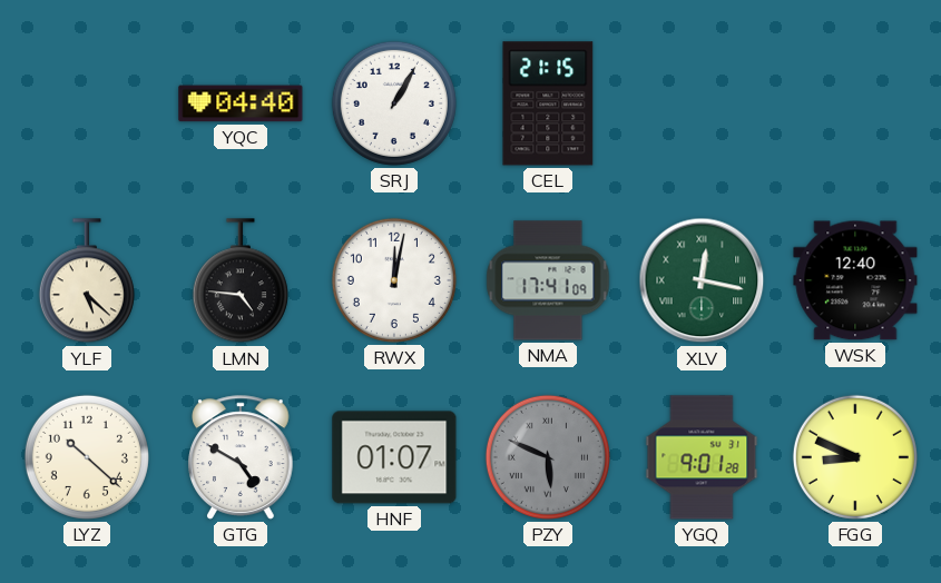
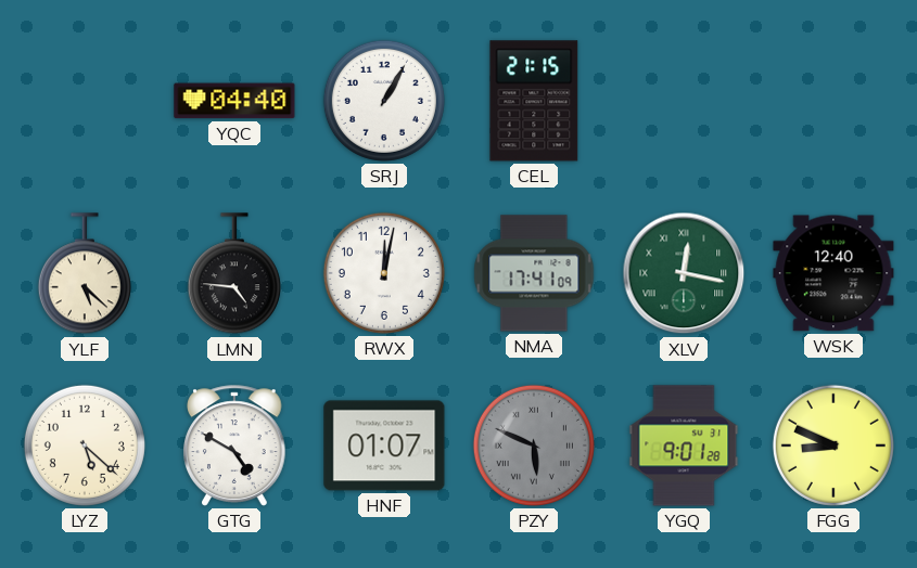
LYZ: 10:22 -> 5:22
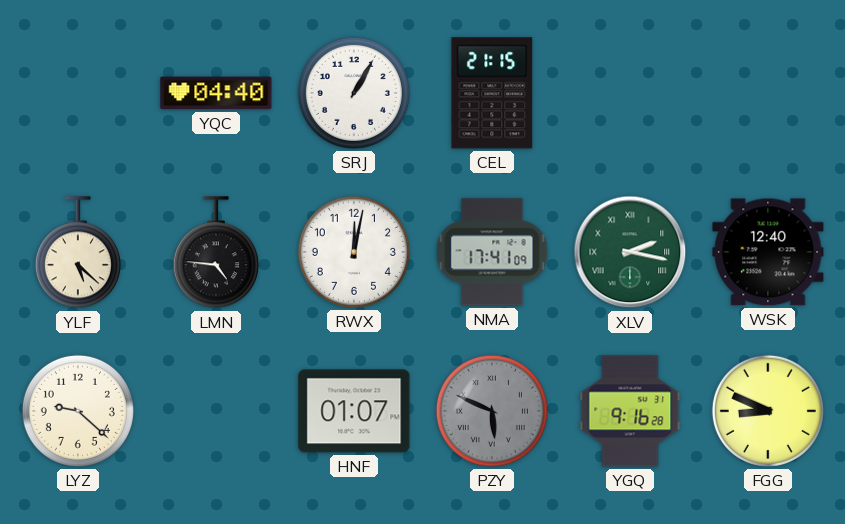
XLV: 12:17 -> 2:17
LYZ: 5:22 -> 9:22
GTG: 4:50 -> none
YGQ: 9:01 -> 9:16
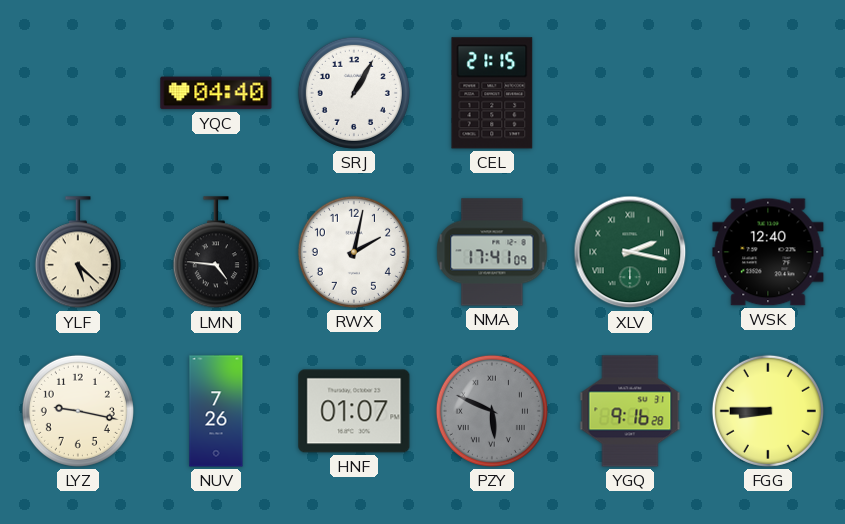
RWX: 12:02 -> 2:02
LYZ: 9:22 -> 9:17
NUV: none -> 7:26
FGG: 8:49 -> 8:45
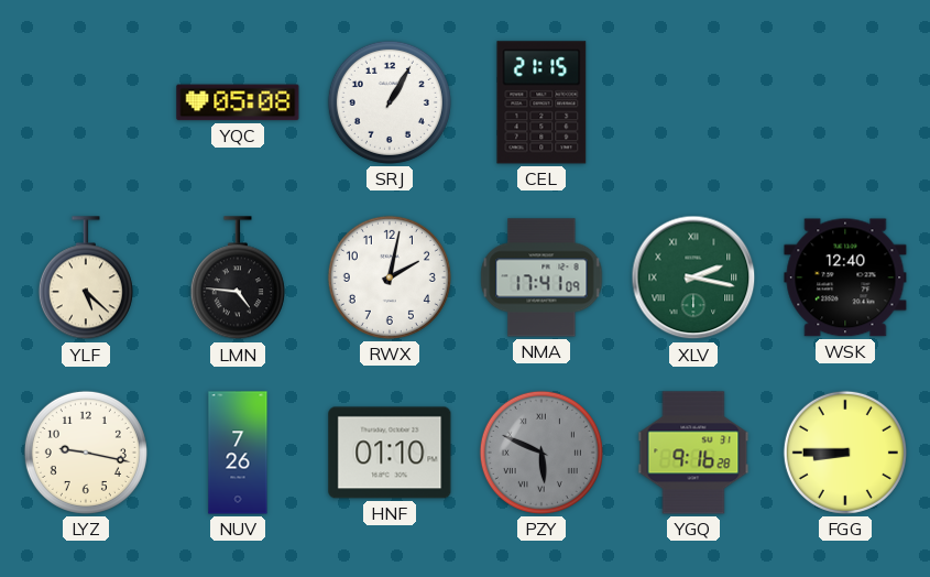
YQC: 04:40 -> 05:08
HNF: 01:07 -> 01:10
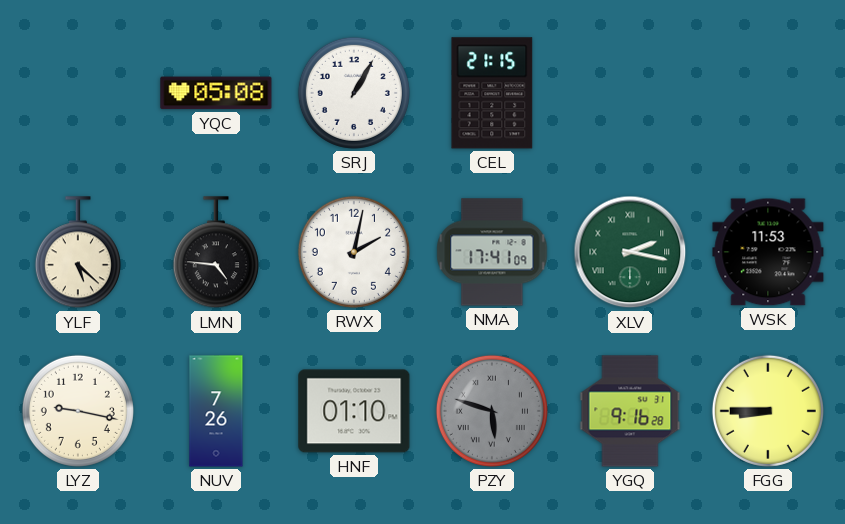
WSK: 12:40 -> 11:53
PZY: 5:49 -> 5:48
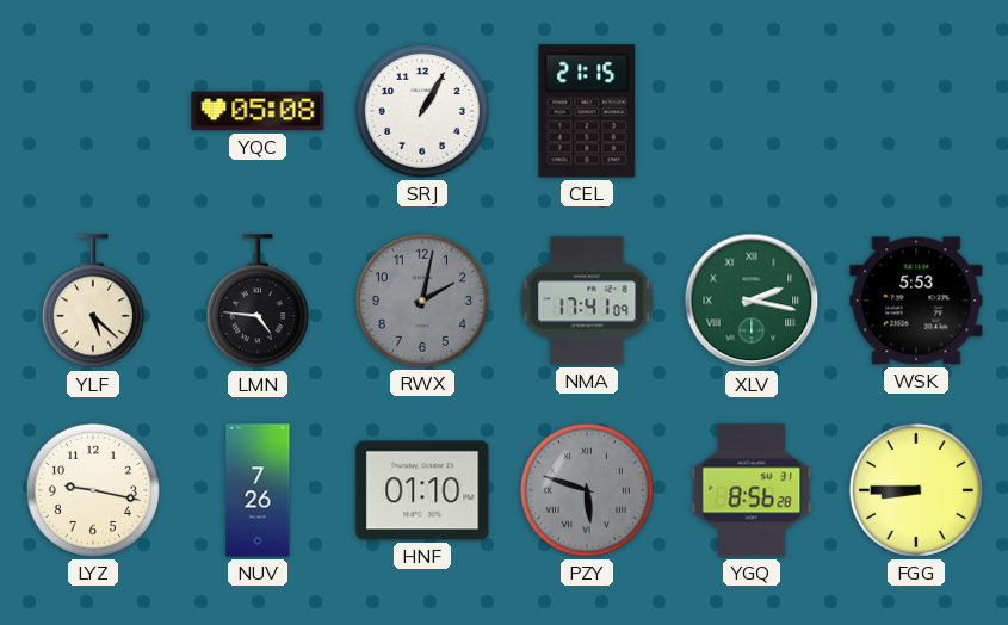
RWX dial: white -> grey
WSK: 11:53 -> 5:53
YGQ: 9:16 -> 8:56
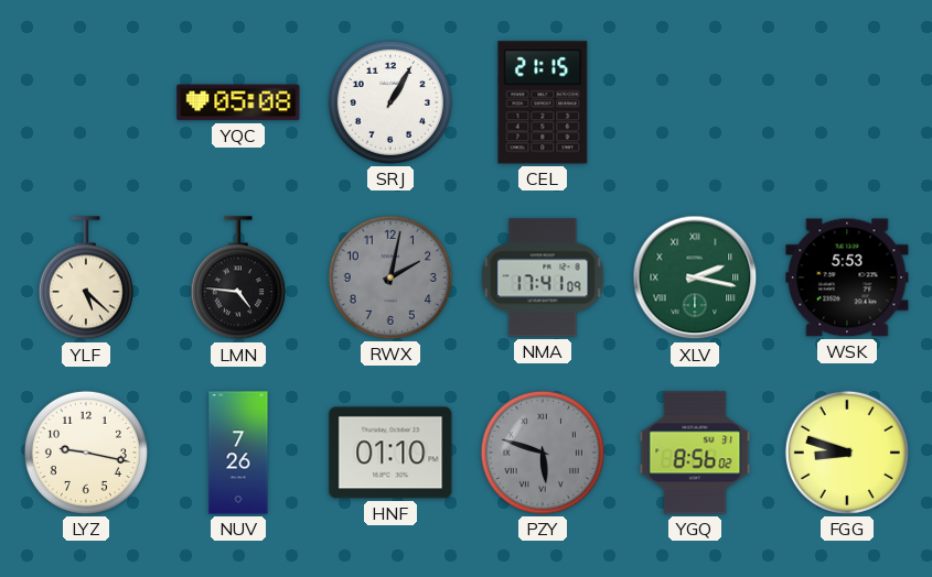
YGQ: 8:56:28 -> 8:56:02
FGG: 8:45 -> 8:48
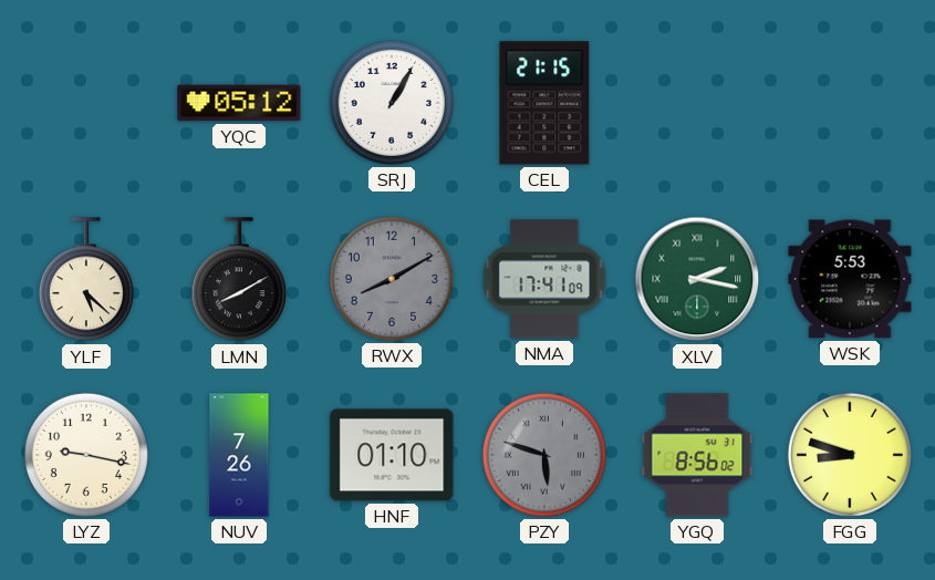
YQC: 05:08 -> 05:12
LMN: 4:46 -> 8:10
RWX: 2:02 -> 8:10
